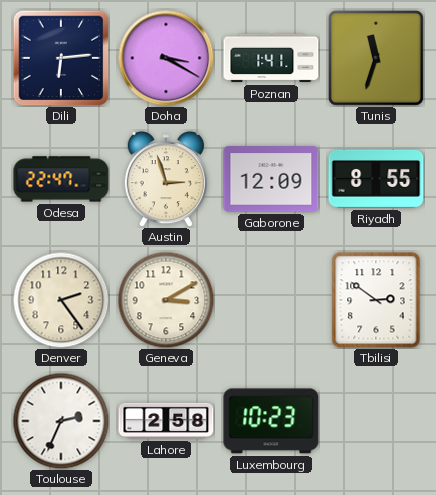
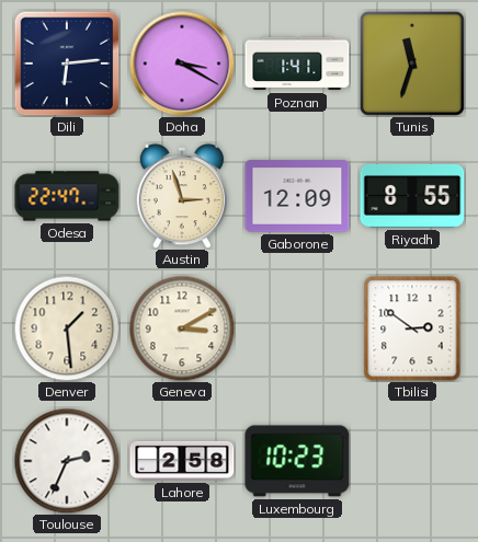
Denver: 2:24 -> 1:29
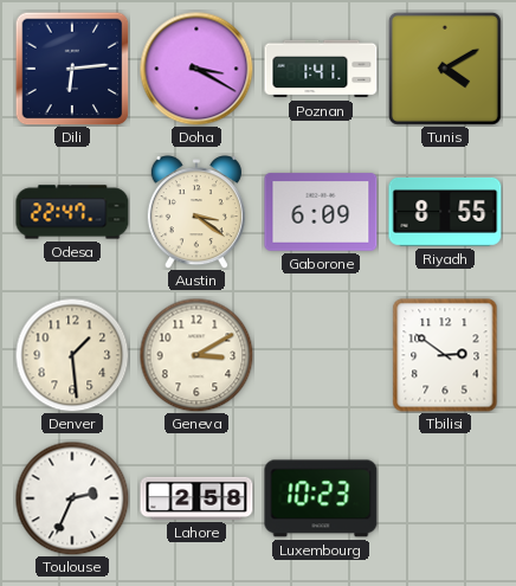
Tunis: 11:33 -> 4:10
Austin: 2:57 -> 3:21
Gaborone: 12:09 -> 6:09
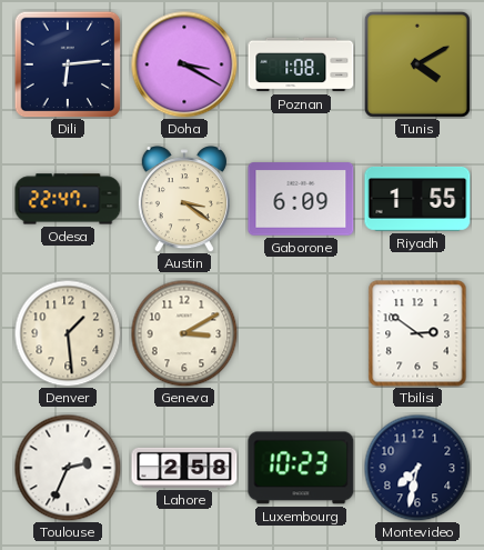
Poznan: 1:41 -> 1:08
Riyadh: 8:55 -> 1:55
Montevideo: none -> 7:32
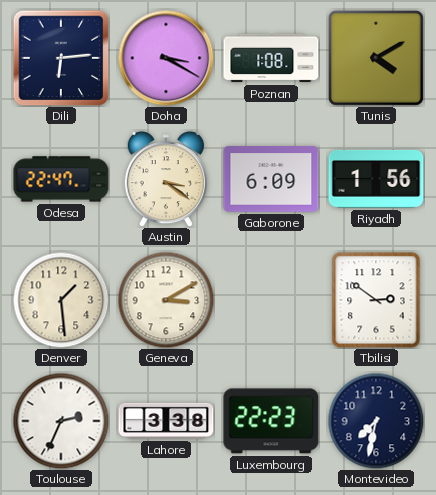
Riyadh: 1:55 -> 1:56
Lahore: 2:58 -> 3:38
Luxembourg: 10:23 -> 22:23
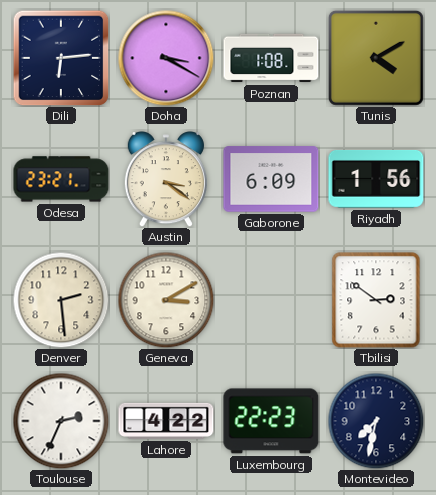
Odesa: 22:47 -> 23:21
Denver: 1:29 -> 2:29
Lahore: 3:38 -> 4:22
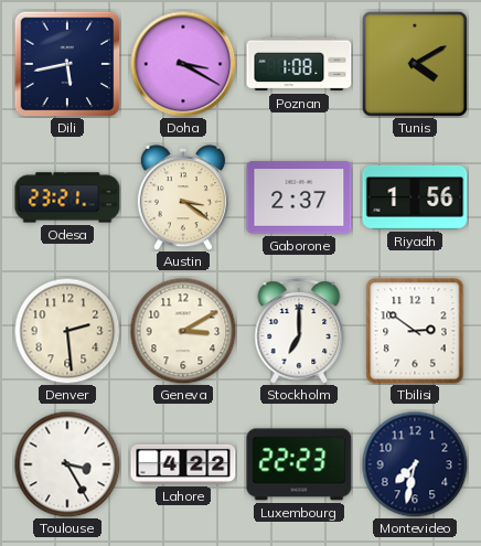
Dili: 6:14 -> 5:43
Gaborone: 6:09 -> 2:37
Stockholm: none -> 7:00
Toulouse: 2:34 -> 3:25
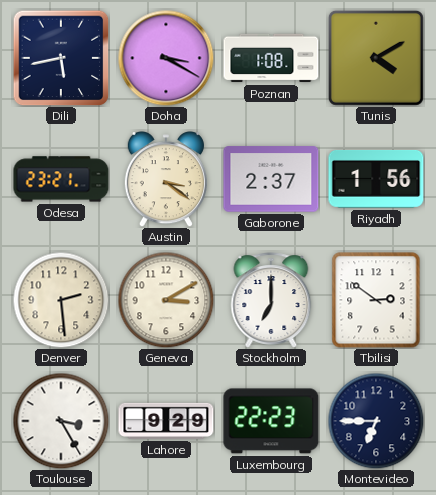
Lahore: 4:22 -> 9:29
Montevideo: 7:32 -> 6:45
